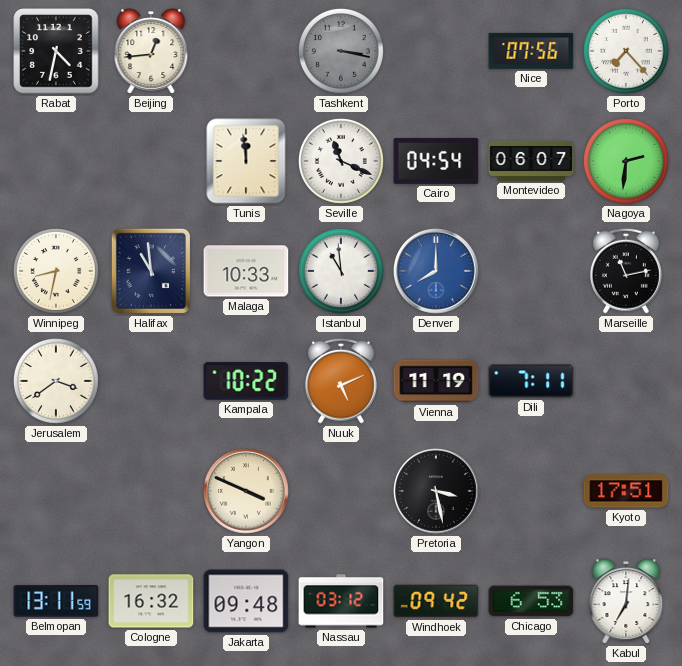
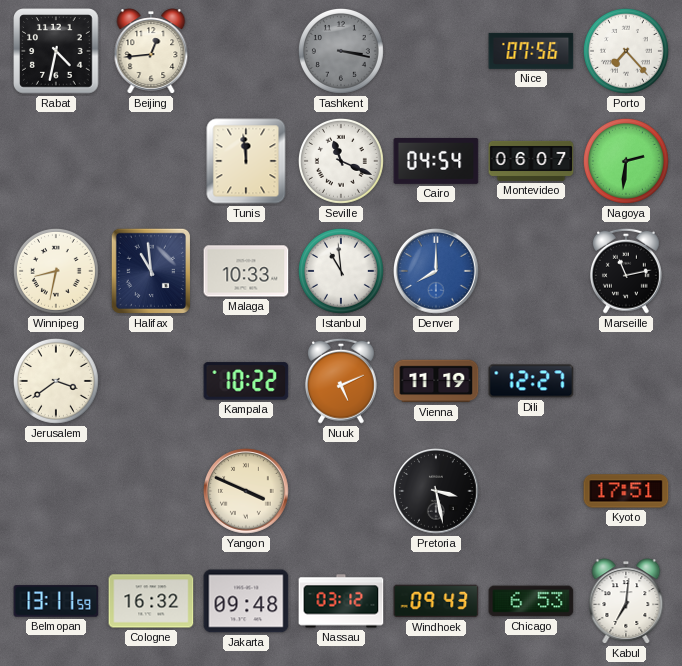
Dili: 7:11 -> 12:27
Windhoek: 09:42 -> 09:43
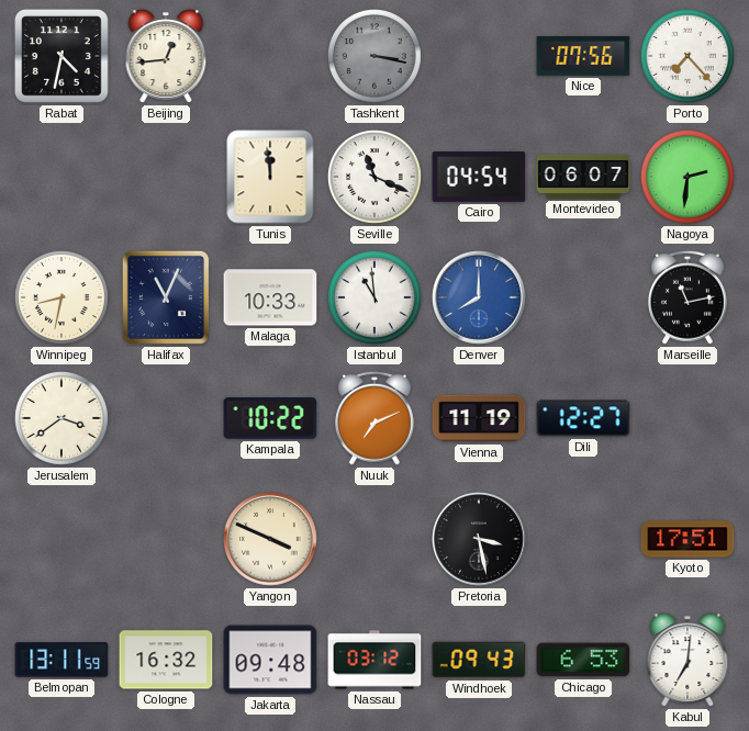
Halifax: 10:59 -> 11:04
Nuuk: 5:11 -> 7:11
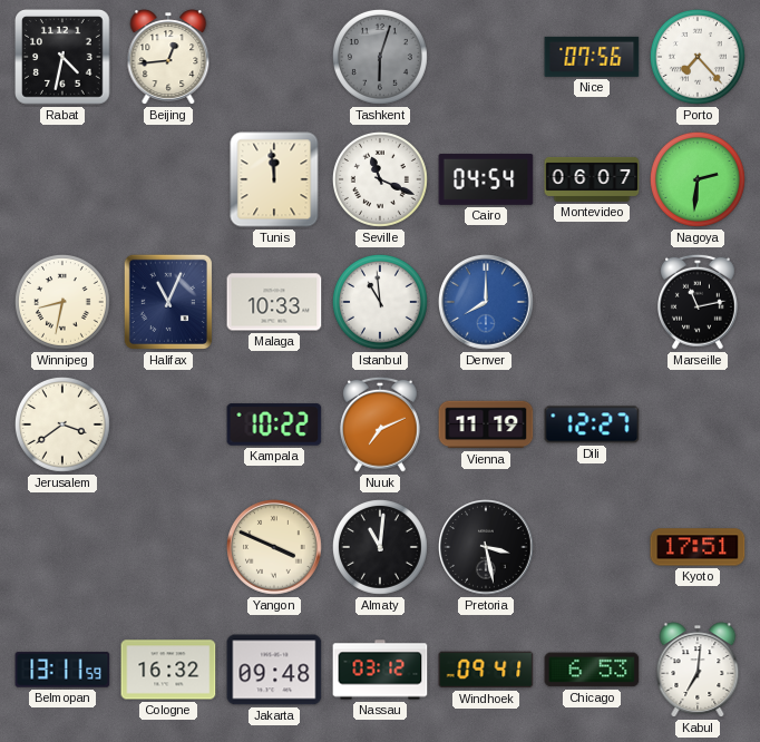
Tashkent: 3:17 -> 6:03
Almaty: none -> 11:01
Windhoek: 09:43 -> 09:41
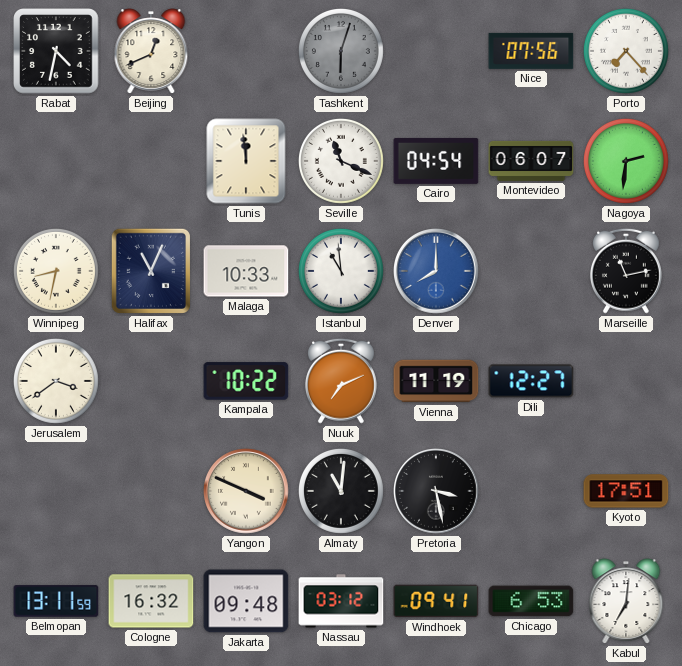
Beijing: 12:44 -> 12:41
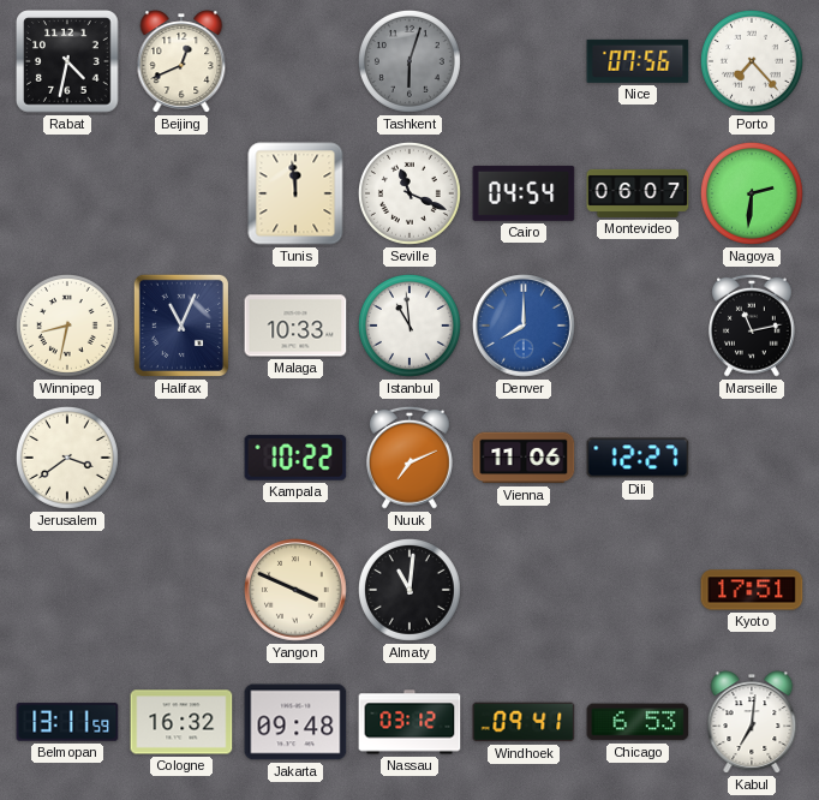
Vienna: 11:19 -> 11:06
Pretoria: 3:28 -> none
